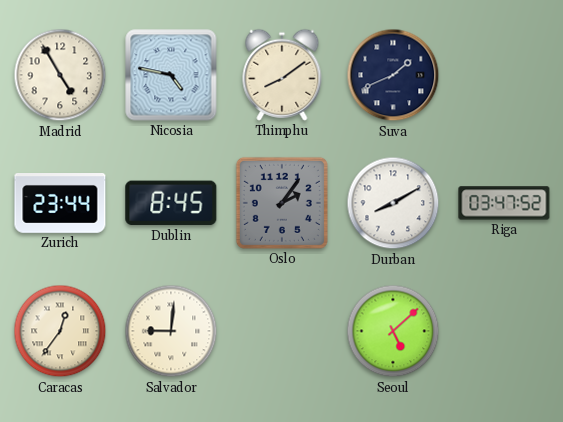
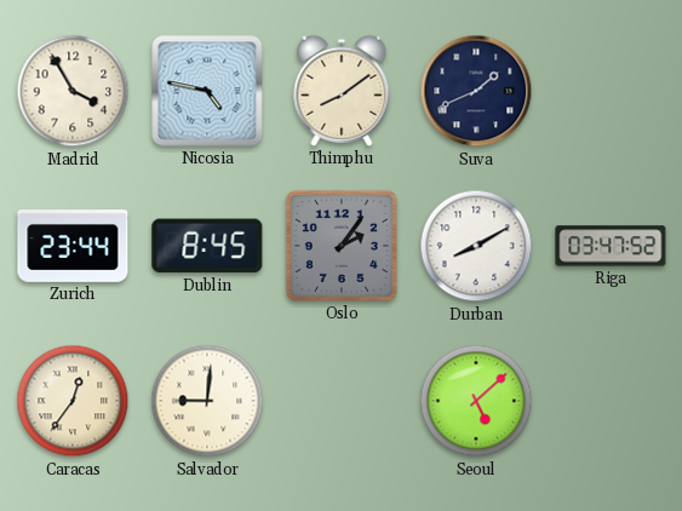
Madrid: 4:55 -> 3:55
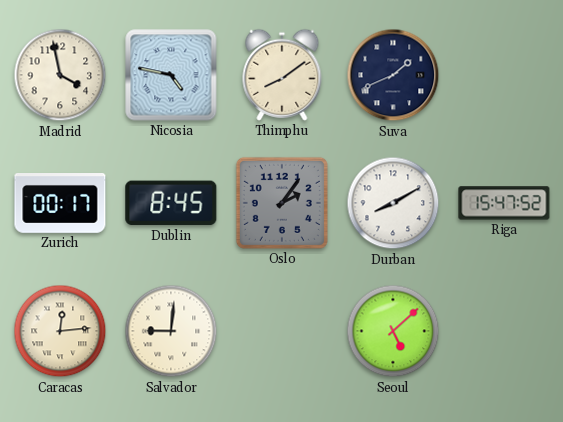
Madrid: 3:55 -> 3:58
Zurich: 23:44 -> 00:17
Riga: 03:47 -> 15:47
Caracas: 12:36 -> 12:14
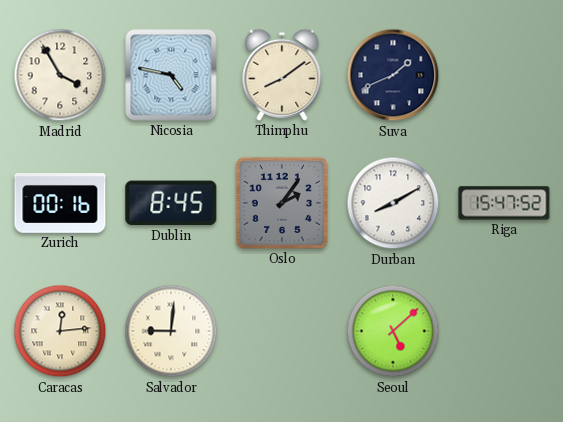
Madrid: 3:58 -> 3:55
Zurich: 00:17 -> 00:16
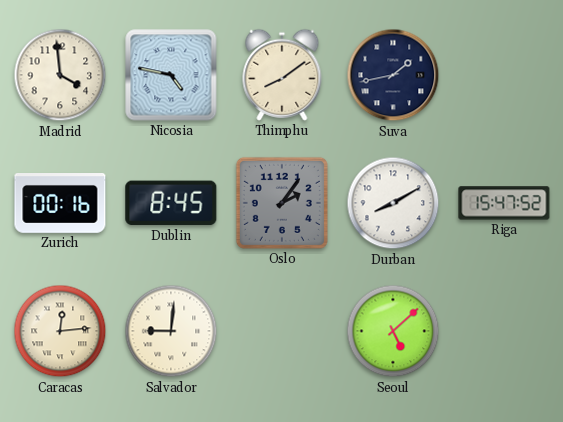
Madrid: 3:55 -> 3:59
Suva: 1:41 -> 1:43
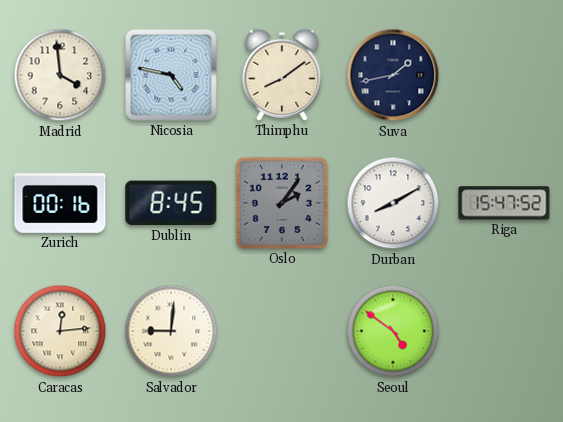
Seoul: 5:08 -> 4:51
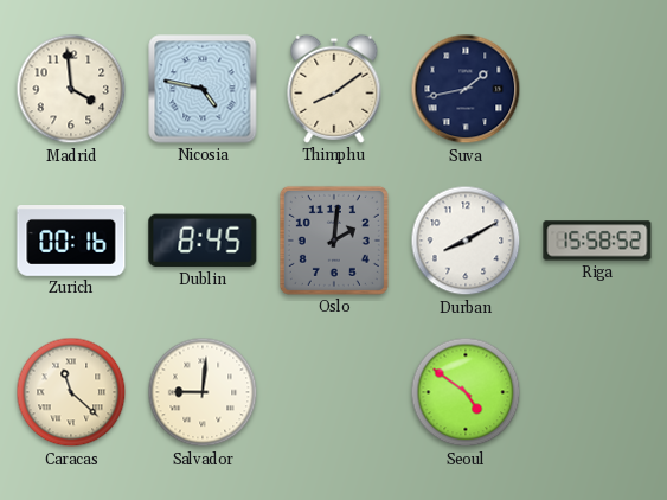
Oslo: 2:06 -> 2:01
Riga: 15:47 -> 15:58
Caracas: 12:14 -> 11:22
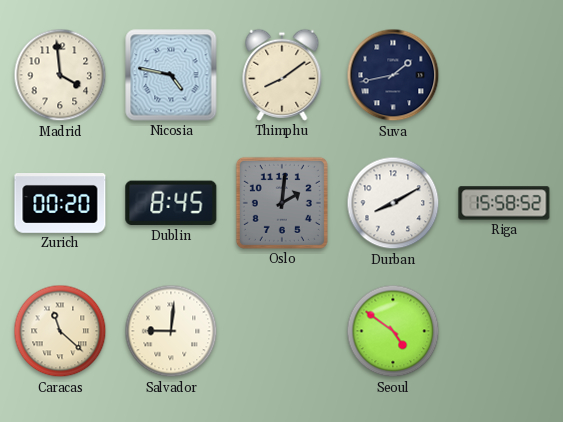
Zurich: 00:16 -> 00:20
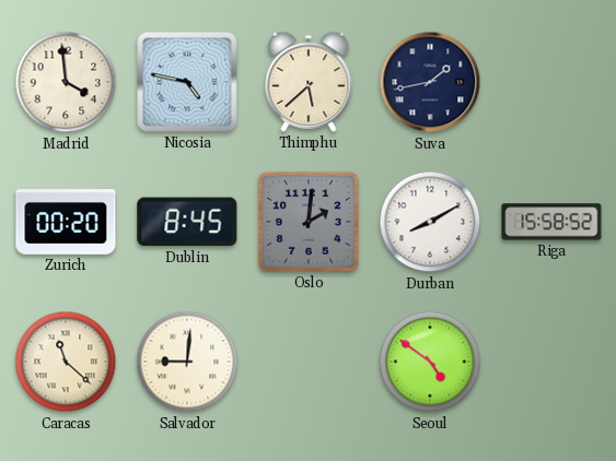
Thimphu: 8:09 -> 5:38
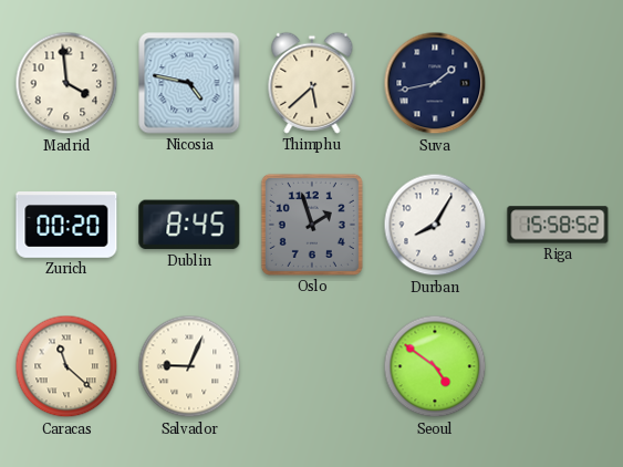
Oslo: 2:01 -> 1:57
Durban: 8:10 -> 8:05
Salvador: 9:01 -> 9:04
